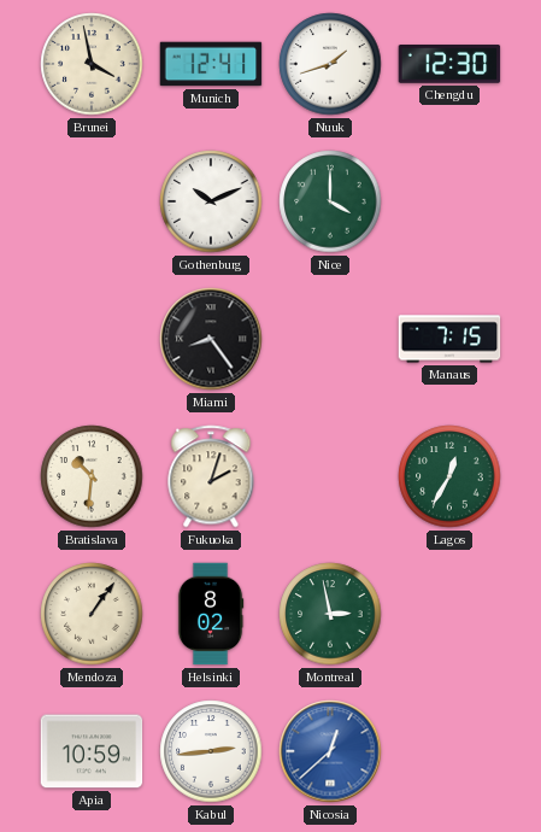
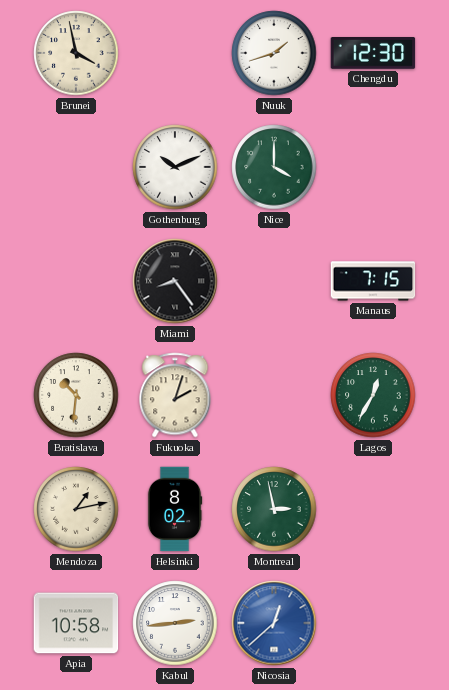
Munich: 12:41 -> none
Mendoza: 1:06 -> 1:13
Apia: 10:59 -> 10:58
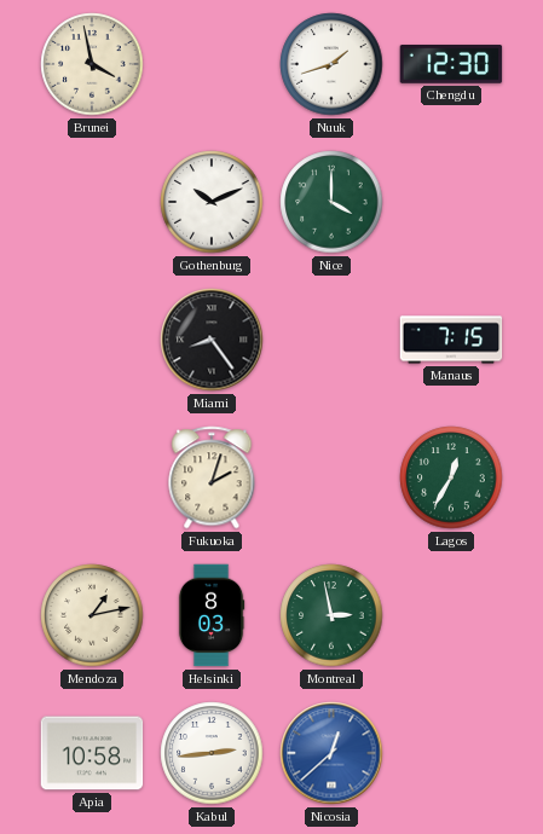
Bratislava: 10:31 -> none
Helsinki: 8:02 -> 8:03
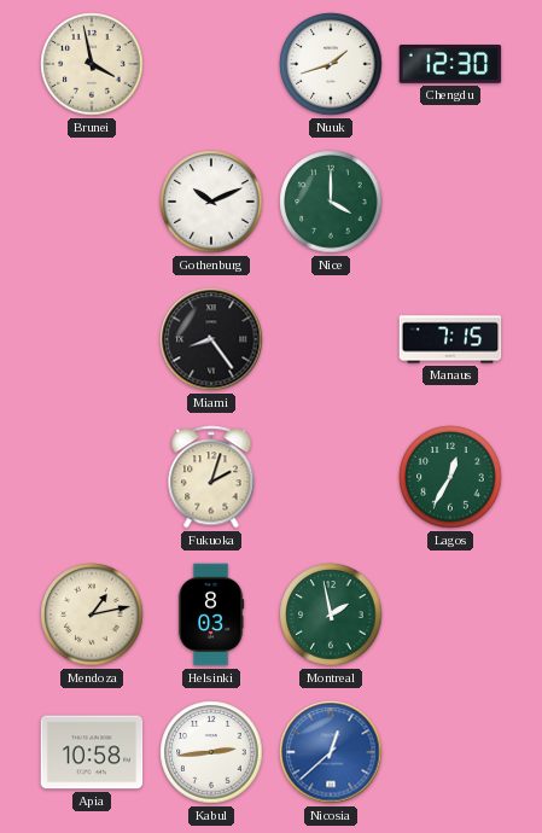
Montreal: 2:58 -> 1:58
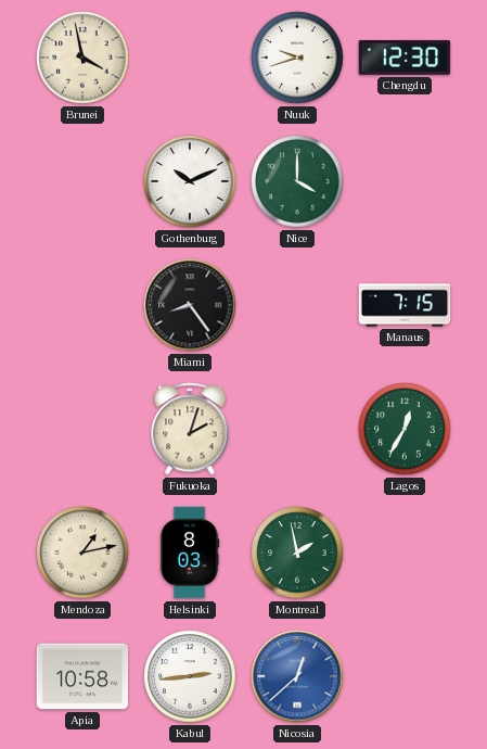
Nuuk: 1:42 -> 9:42
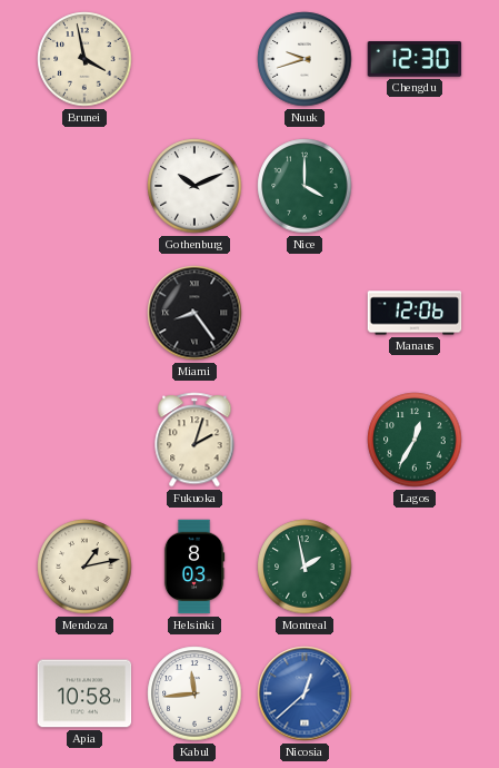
Manaus: 7:15 -> 12:06
Kabul: 2:44 -> 11:44
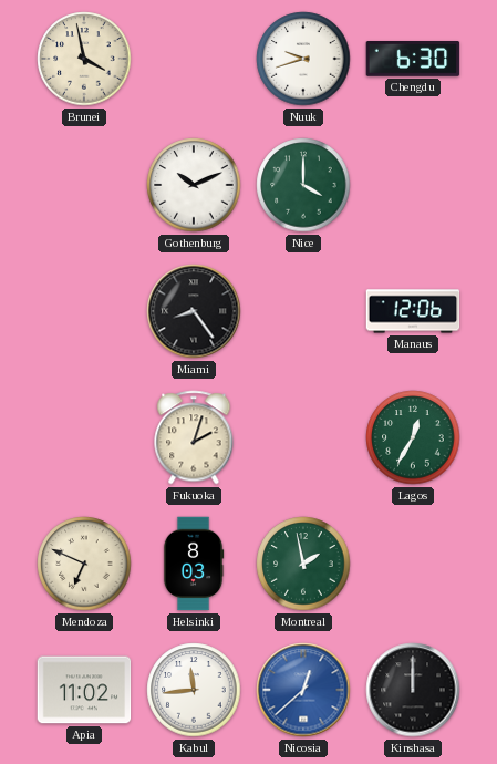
Chengdu: 12:30 -> 6:30
Mendoza: 1:13 -> 6:49
Apia: 10:58 -> 11:02
Kinshasa: none -> 12:00
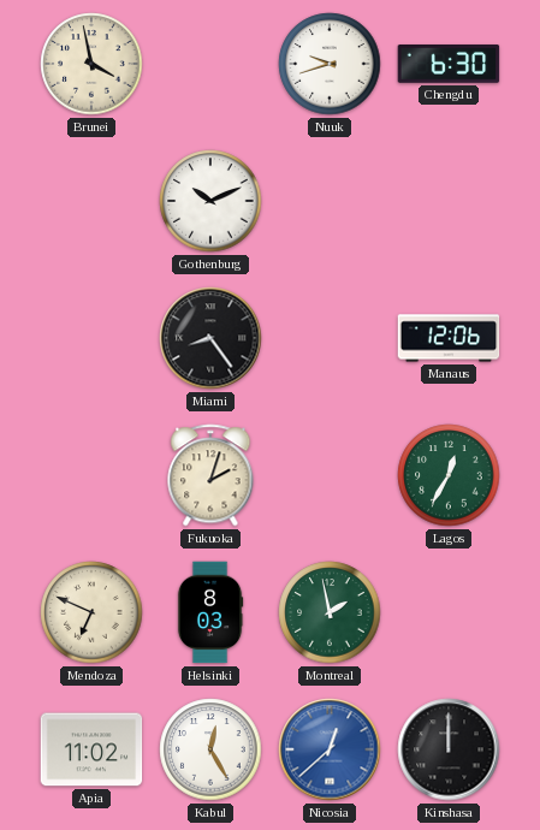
Nice: 4:00 -> none
Kabul: 11:44 -> 12:25
